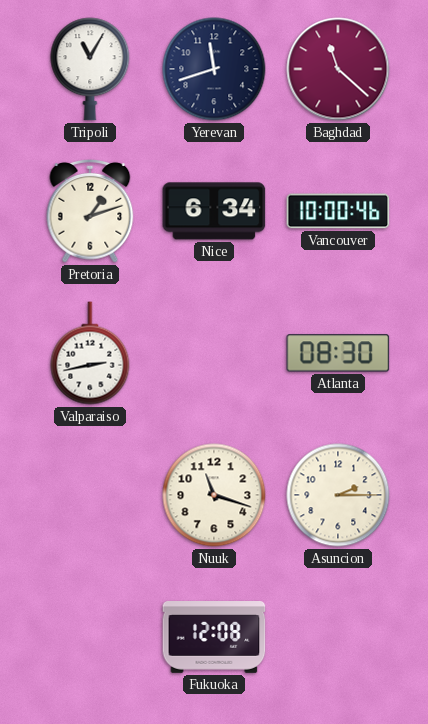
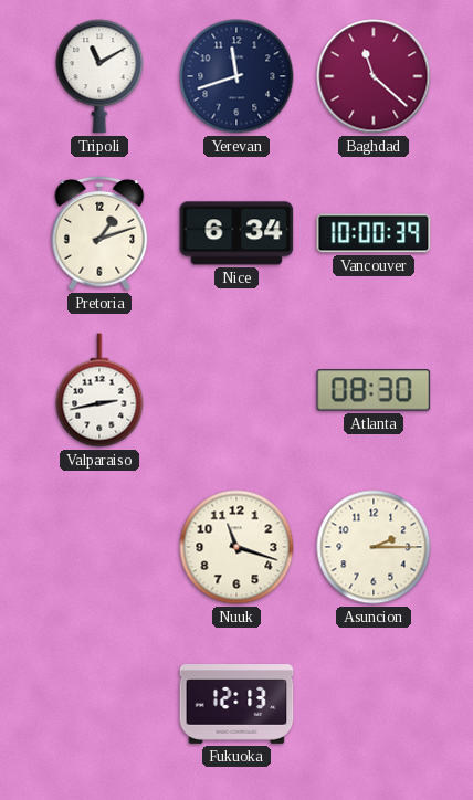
Tripoli: 11:05 -> 11:10
Vancouver: 10:00:46 -> 10:00:39
Fukuoka: 12:08 -> 12:13
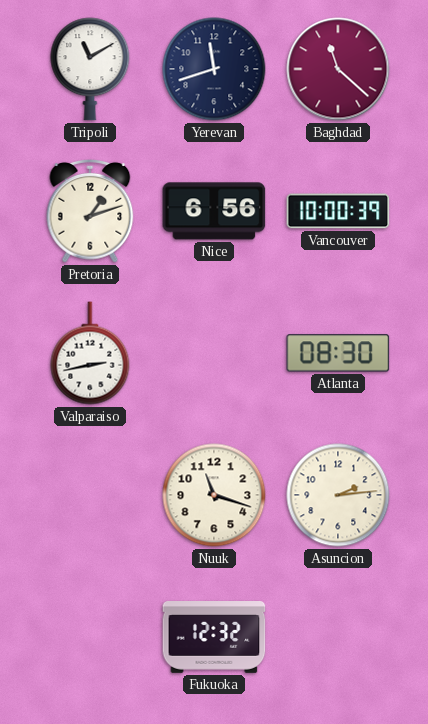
Nice: 6:34 -> 6:56
Asuncion: 2:15 -> 2:14
Fukuoka: 12:13 -> 12:32
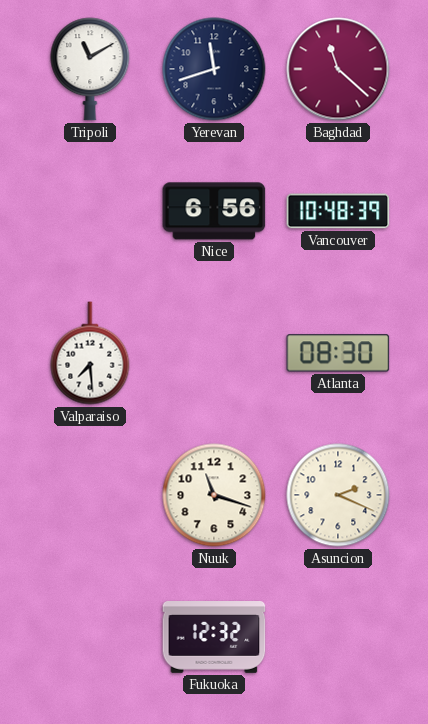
Pretoria: 1:12 -> none
Vancouver: 10:00 -> 10:48
Valparaiso: 2:43 -> 7:29
Asuncion: 2:14 -> 2:19
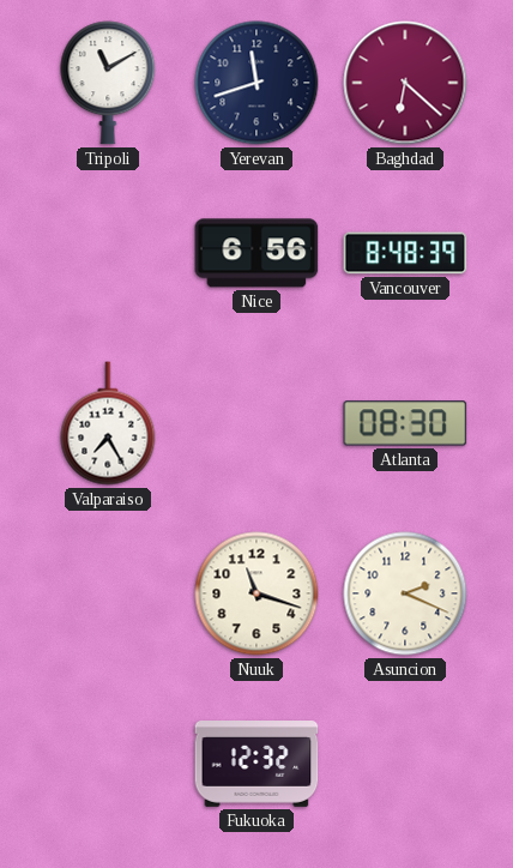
Baghdad: 11:22 -> 6:22
Vancouver: 10:48 -> 8:48
Valparaiso: 7:29 -> 7:25
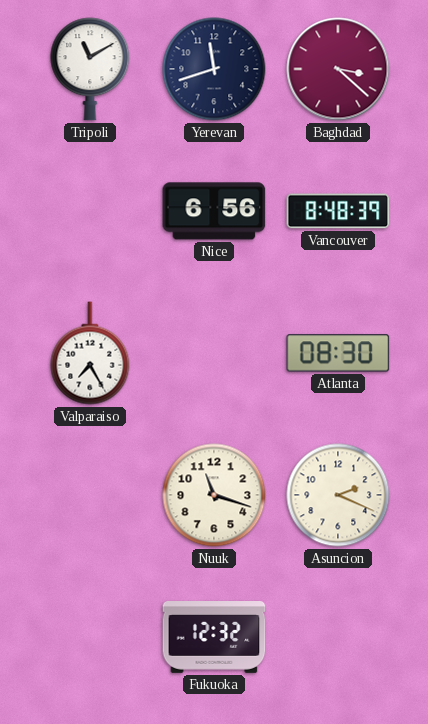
Baghdad: 6:22 -> 3:22
